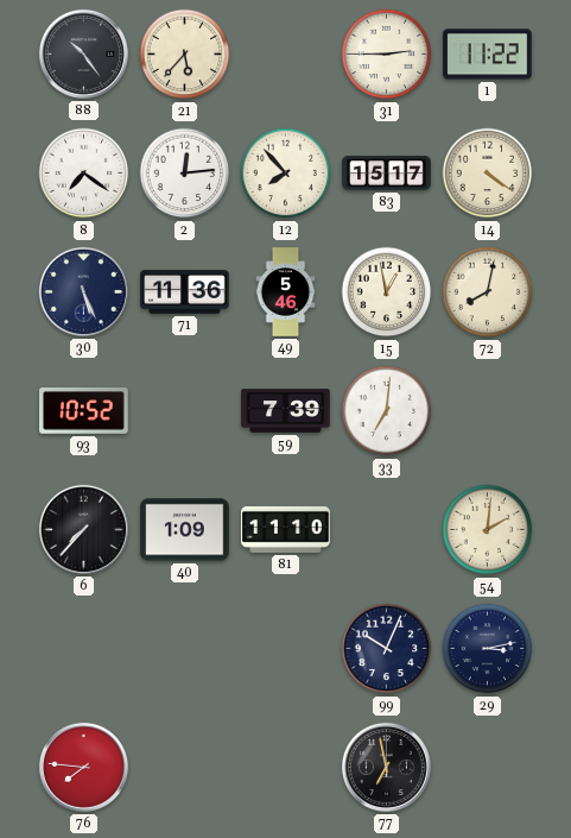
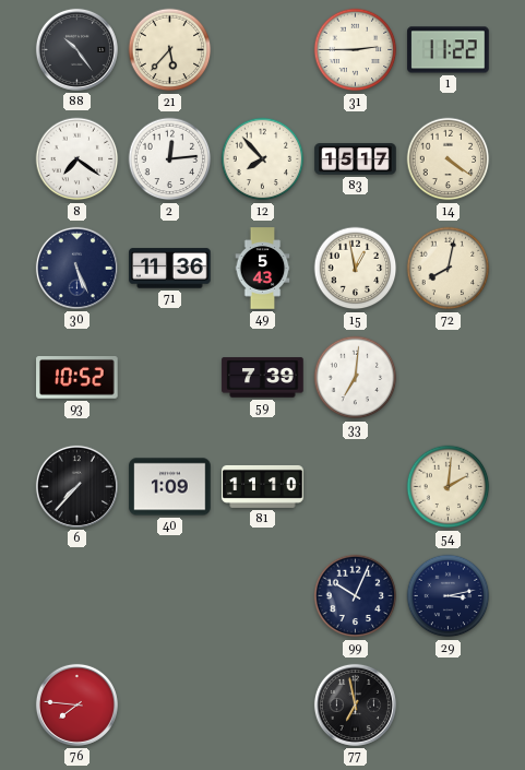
49: 5:46 -> 5:43
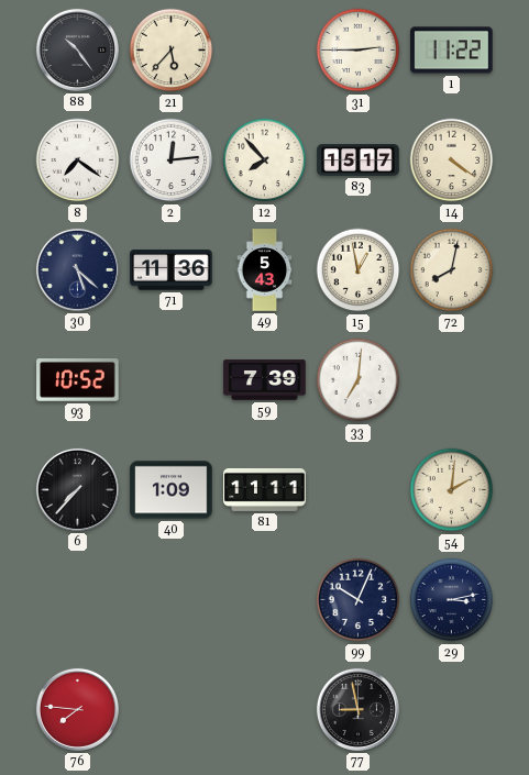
30: 5:26 -> 5:22
81: 11:10 -> 11:11
77: 6:58 -> 8:58
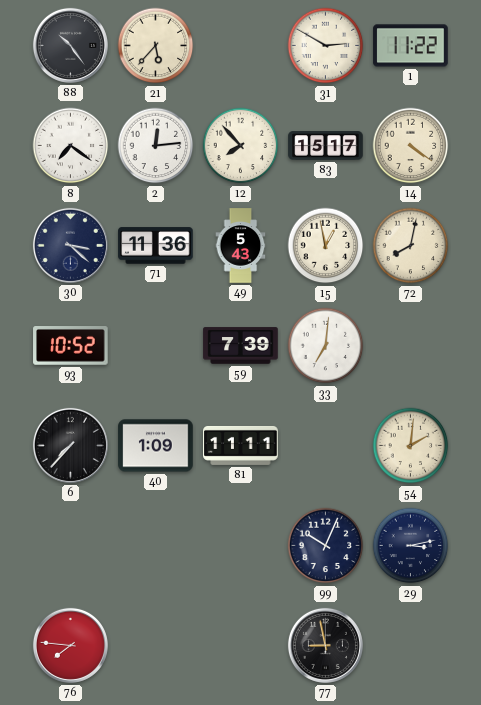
31: 2:45 -> 2:50
30: 5:22 -> 3:22
